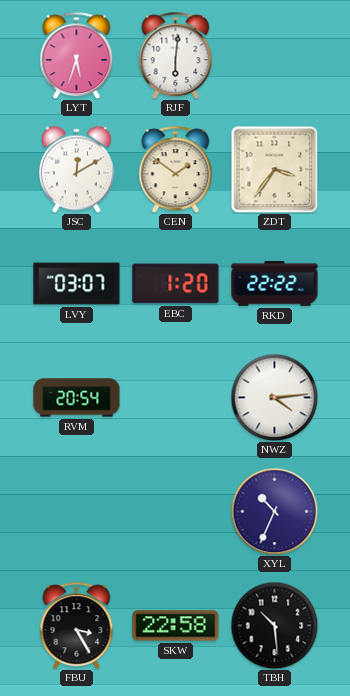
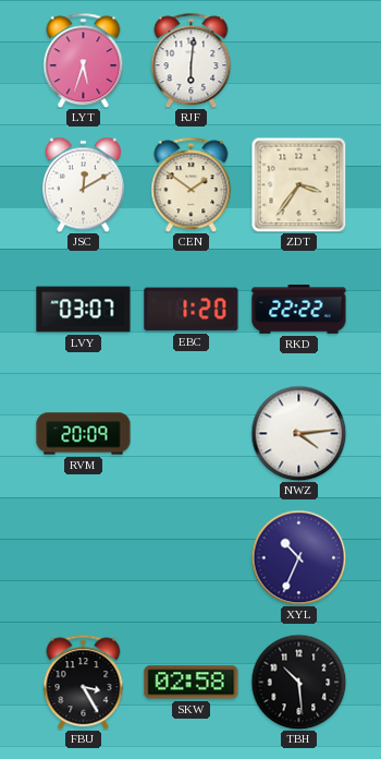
RVM: 20:54 -> 20:09
SKW: 22:58 -> 02:58
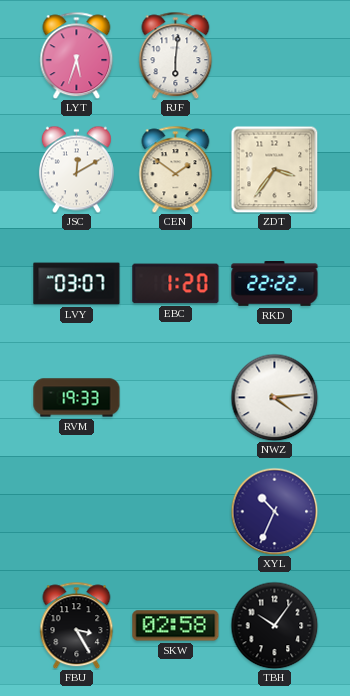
RVM: 20:09 -> 19:33
TBH: 10:29 -> 10:06
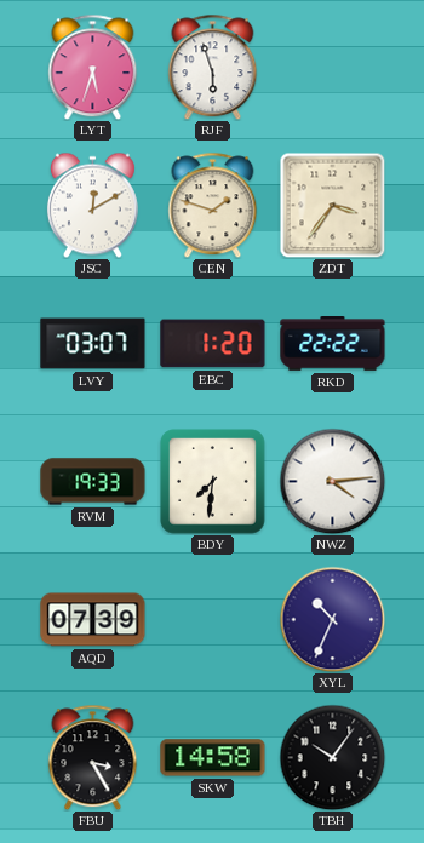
RJF: 6:01 -> 5:57
CEN: 1:51 -> 1:48
BDY: none -> 7:31
AQD: none -> 07:39
SKW: 02:58 -> 14:58
